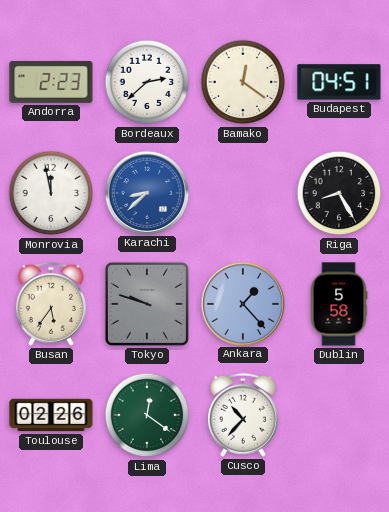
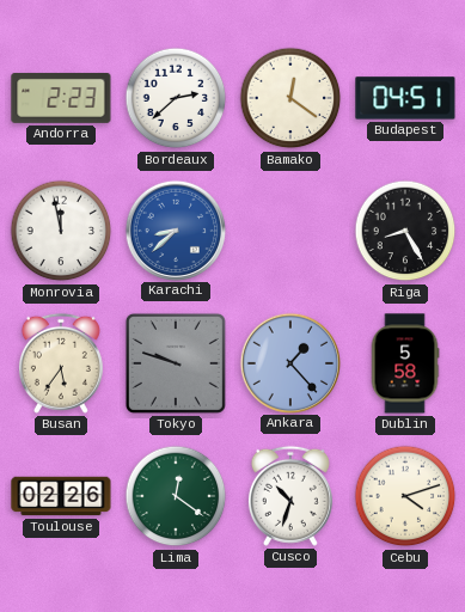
Cusco: 10:37 -> 10:33
Cebu: none -> 4:12
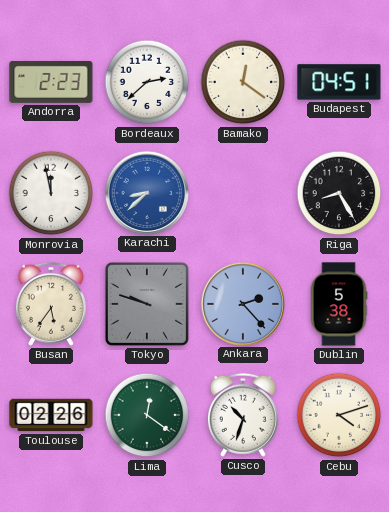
Ankara: 1:23 -> 2:23
Dublin: 5:58 -> 5:38
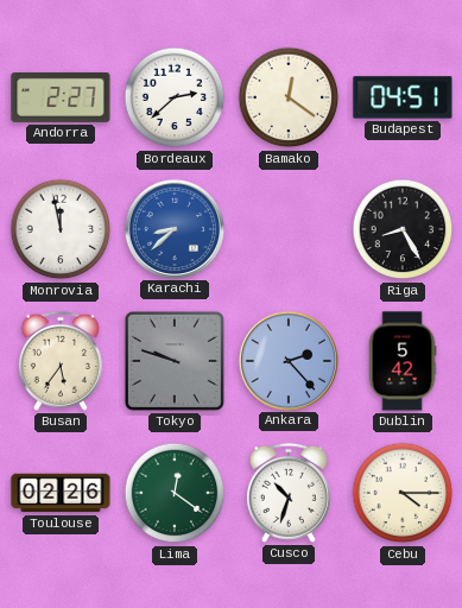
Andorra: 2:23 -> 2:27
Dublin: 5:38 -> 5:42
Cebu: 4:12 -> 4:15
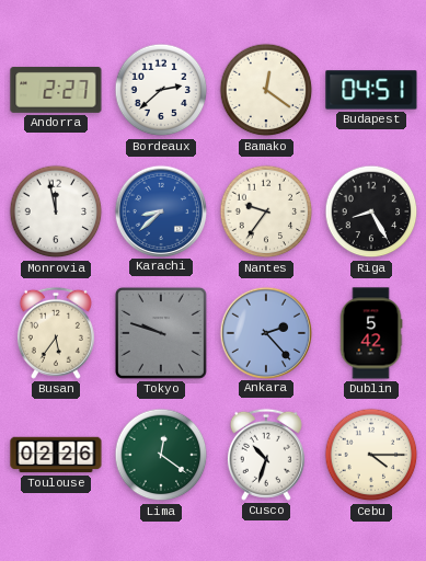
Nantes: none -> 9:36
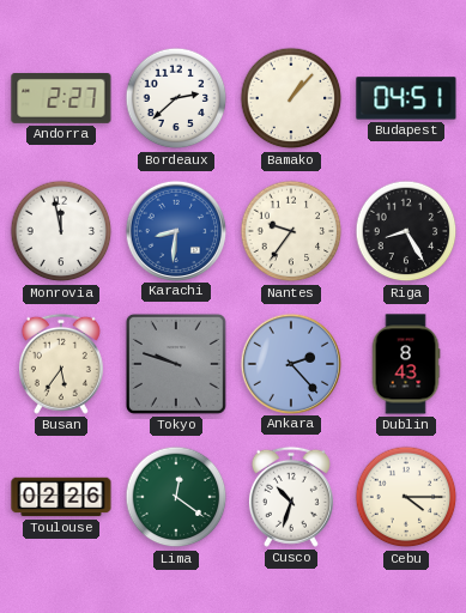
Bamako: 12:21 -> 1:07
Karachi: 8:38 -> 8:31
Dublin: 5:42 -> 8:43
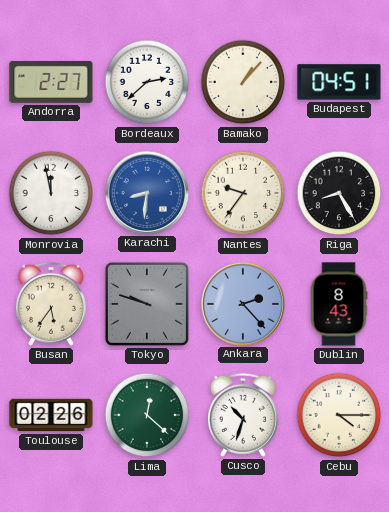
Lima: 12:21 -> 12:22
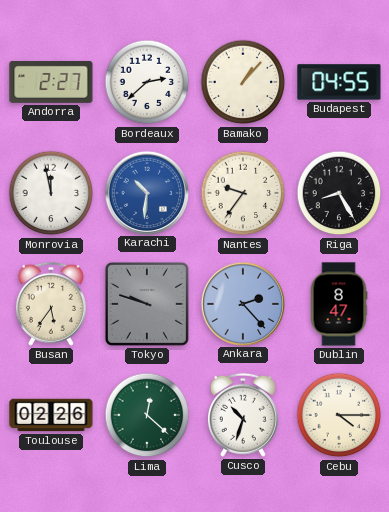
Budapest: 04:51 -> 04:55
Karachi: 8:31 -> 10:31
Dublin: 8:43 -> 8:47
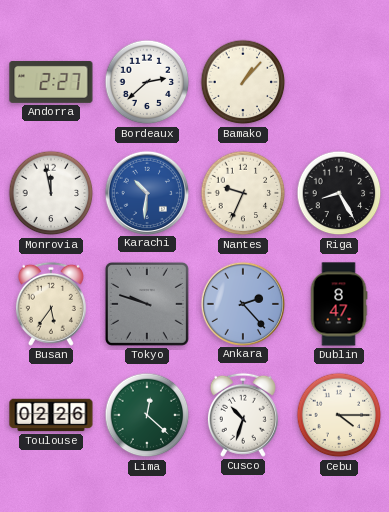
Budapest: 04:55 -> none
Nantes: 9:36 -> 9:34
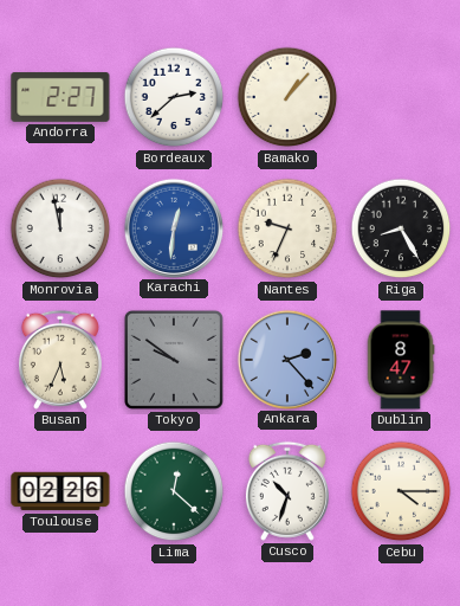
Karachi: 10:31 -> 12:31
Busan: 5:36 -> 5:34
Tokyo: 9:48 -> 9:51
